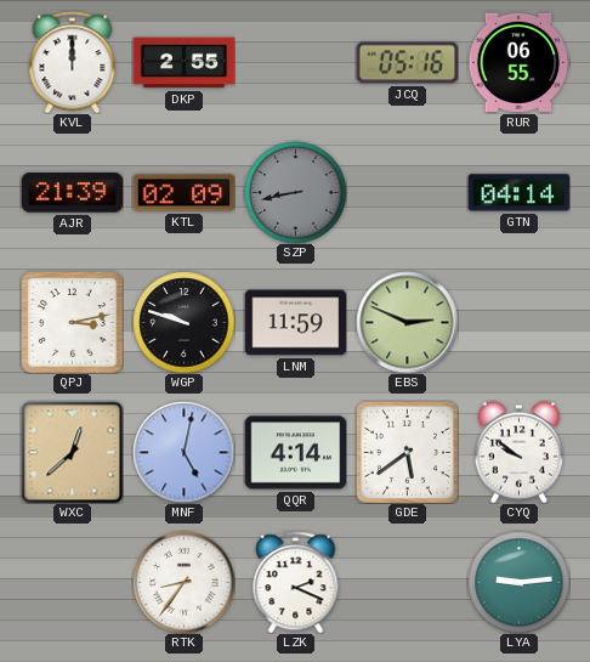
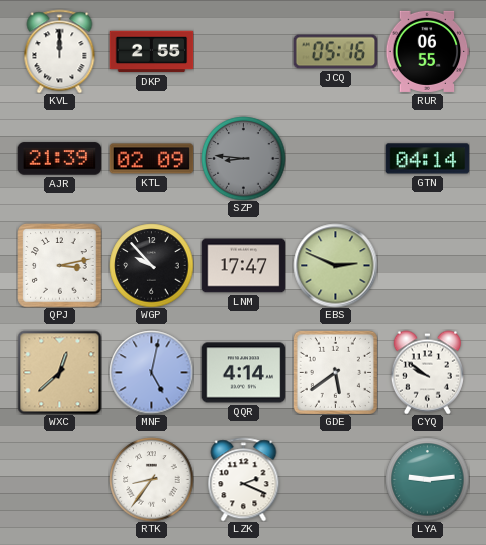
SZP: 8:43 -> 8:46
WGP: 9:48 -> 9:53
LNM: 11:59 -> 17:47
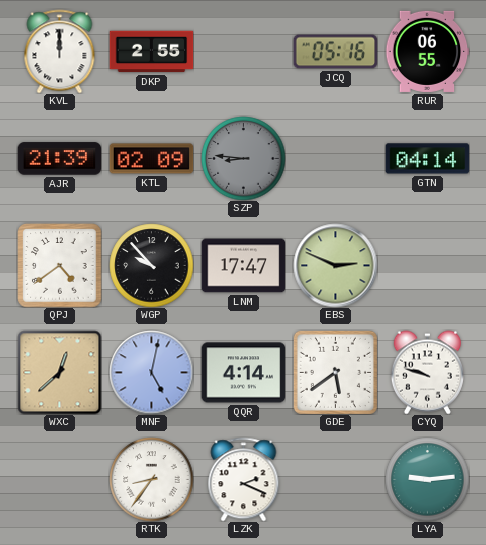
QPJ: 3:13 -> 4:39
CYQ: 9:51 -> 9:48
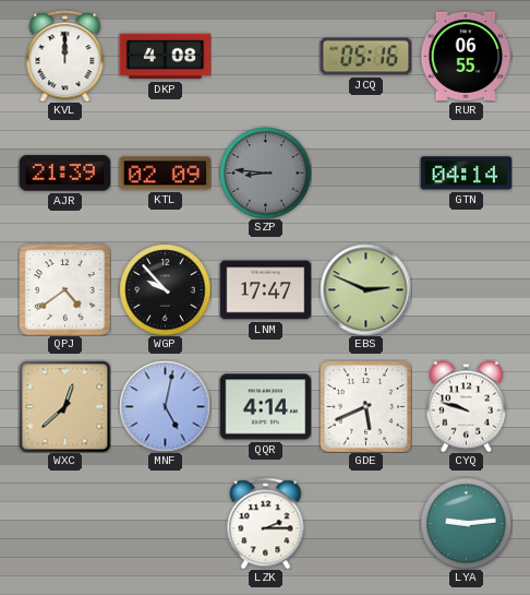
DKP: 2:55 -> 4:08
GDE: 5:39 -> 5:41
RTK: 8:36 -> none
LZK: 2:19 -> 2:15
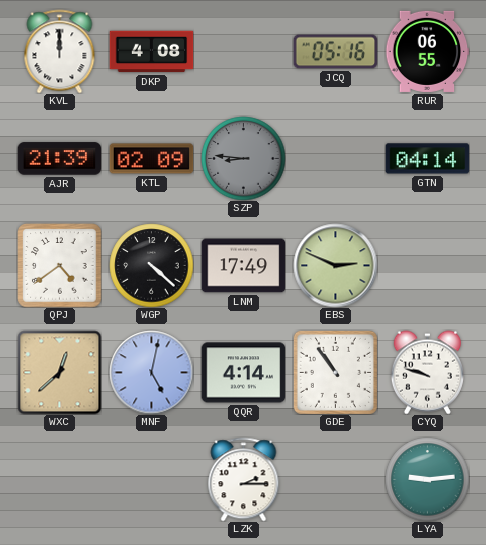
WGP: 9:53 -> 4:22
LNM: 17:47 -> 17:49
GDE: 5:41 -> 10:54
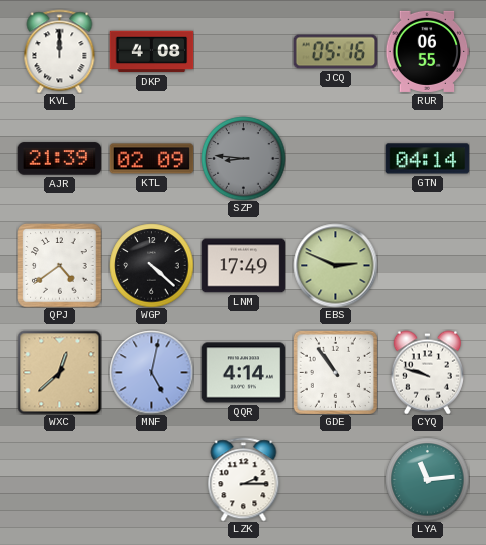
LYA: 9:14 -> 11:14
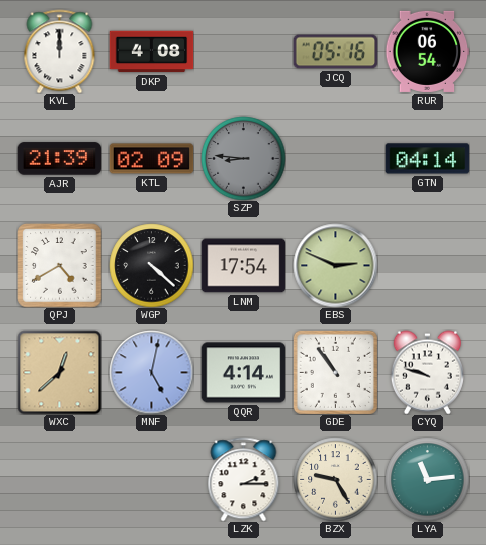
RUR: 06:55 -> 06:54
QPJ: 4:39 -> 4:40
LNM: 17:49 -> 17:54
BZX: none -> 9:25
